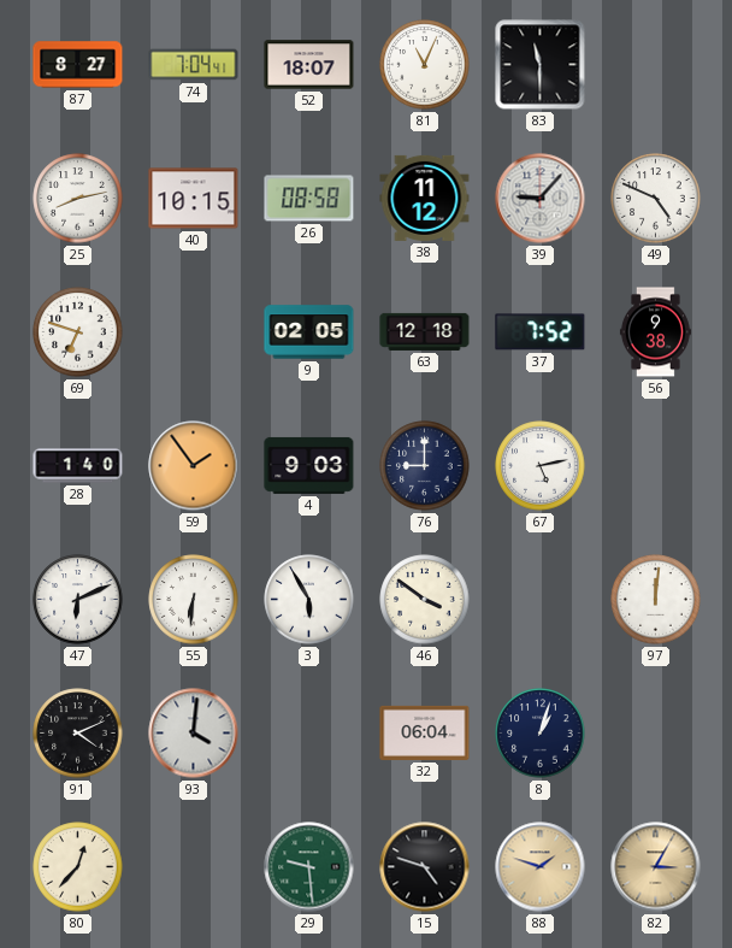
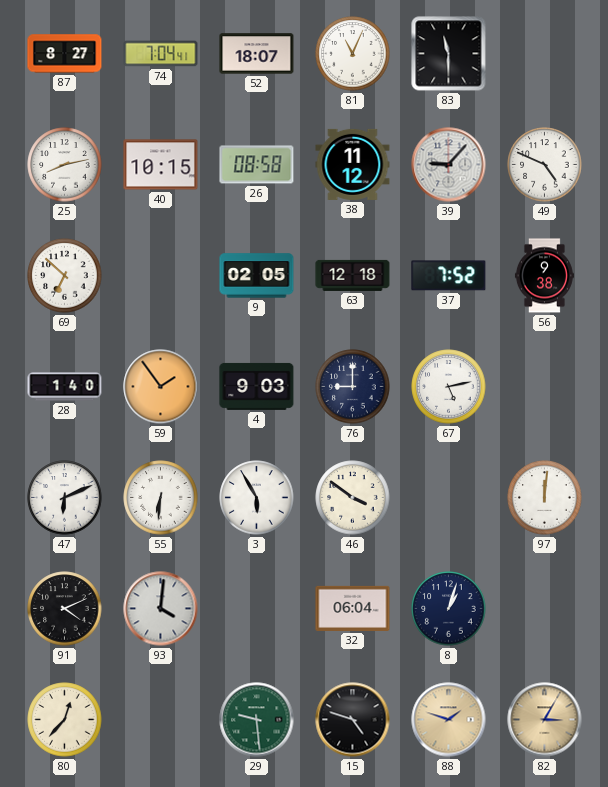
69: 6:48 -> 6:52
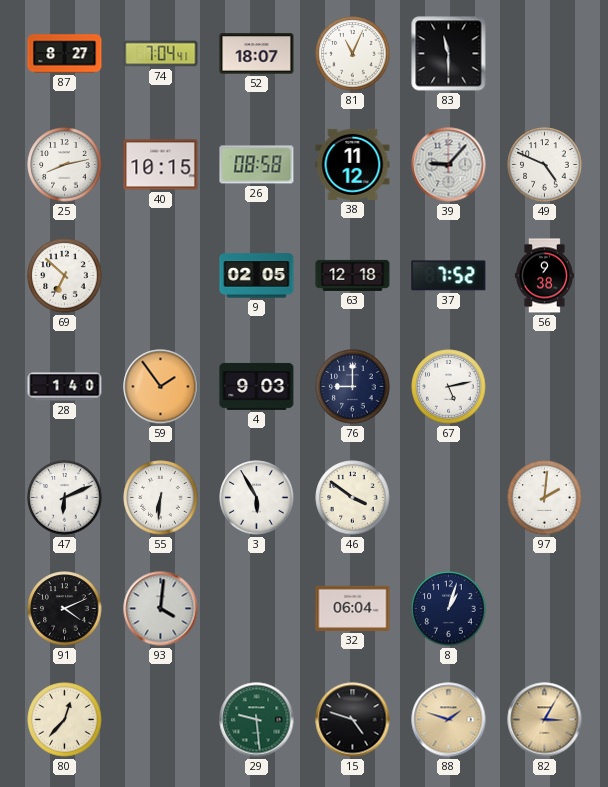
97: 12:01 -> 2:01
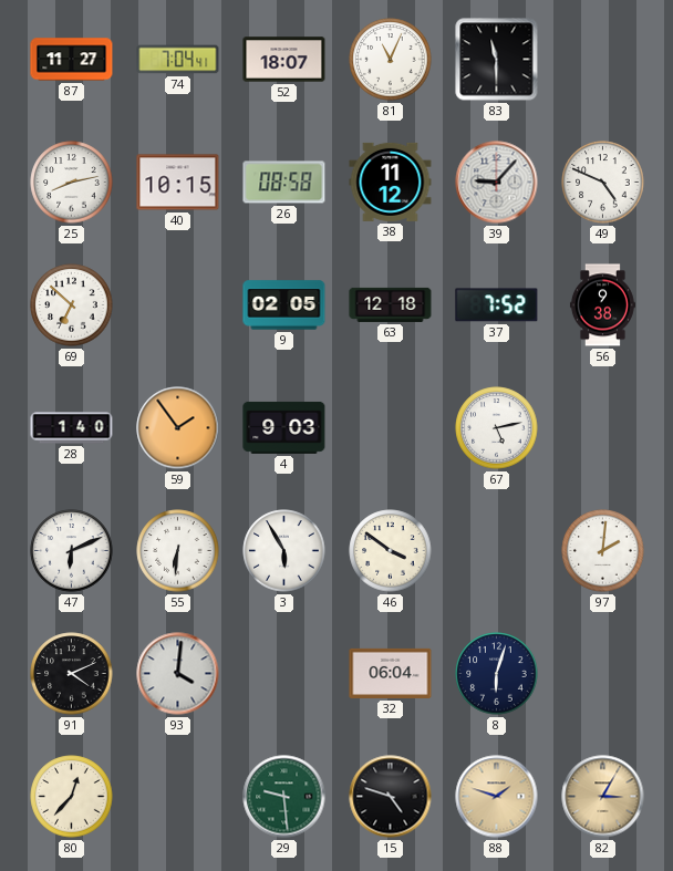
87: 8:27 -> 11:27
76: 9:00 -> none
8: 1:03 -> 6:03
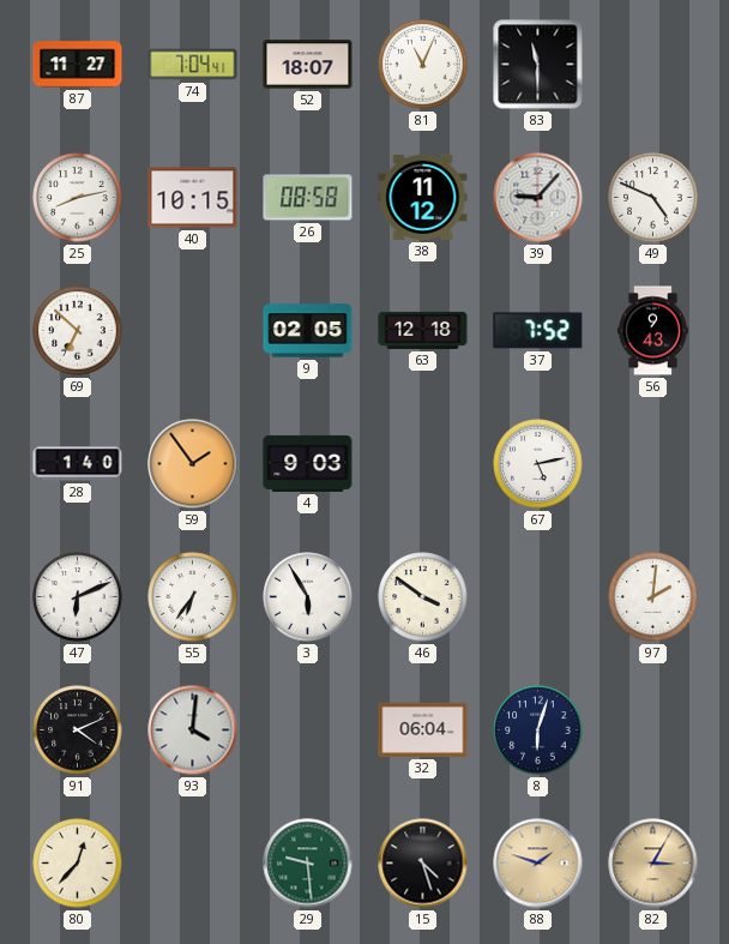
56: 9:38 -> 9:43
55: 6:31 -> 6:36
15: 4:48 -> 4:27
